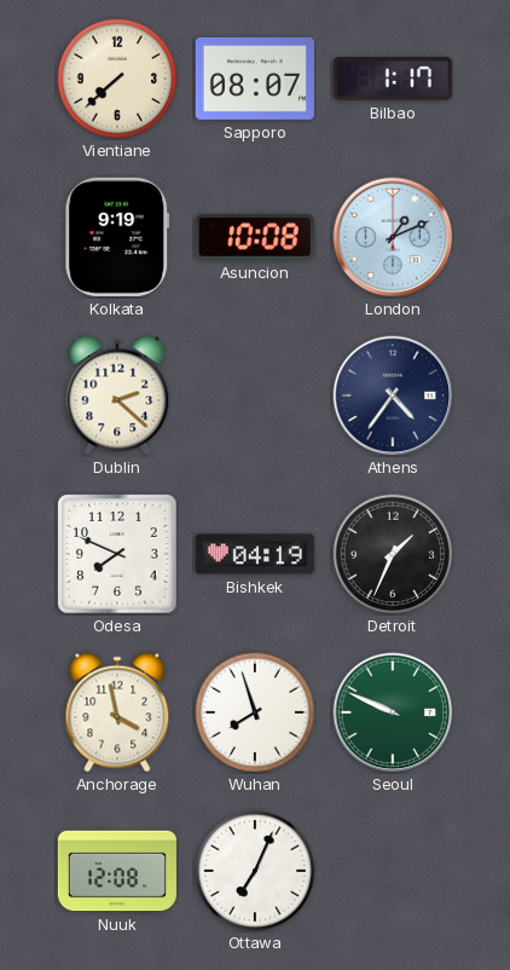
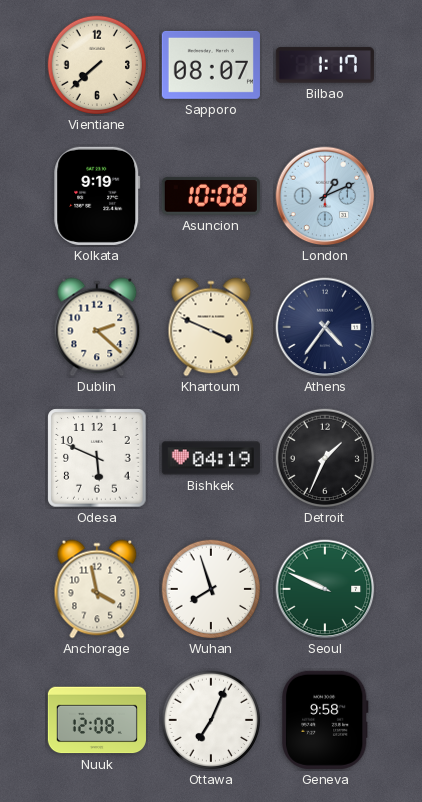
Khartoum: none -> 3:49
Odesa: 7:49 -> 5:49
Geneva: none -> 9:58
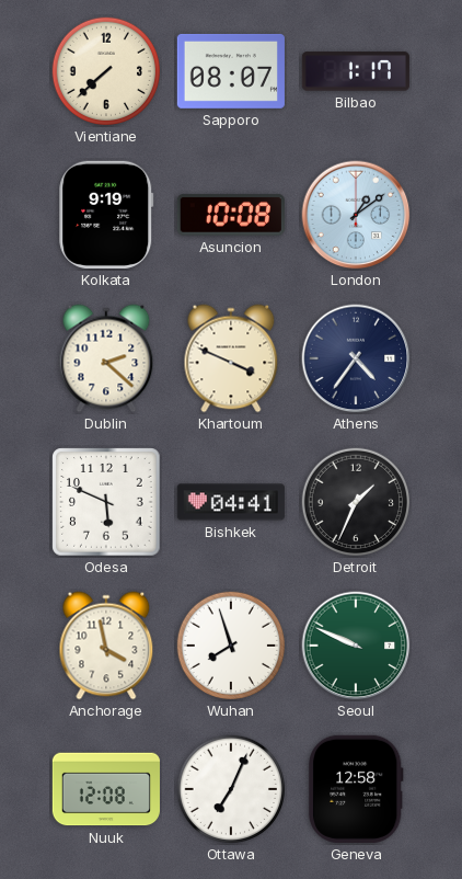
London: 1:11 -> 1:09
Bishkek: 04:19 -> 04:41
Geneva: 9:58 -> 12:58
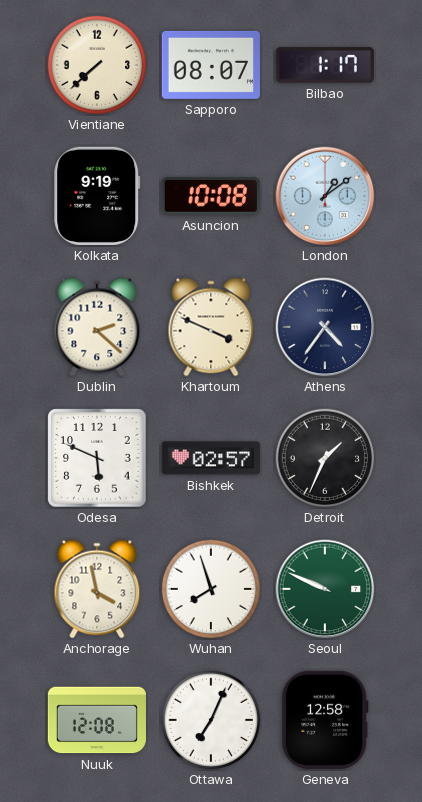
Bishkek: 04:41 -> 02:57
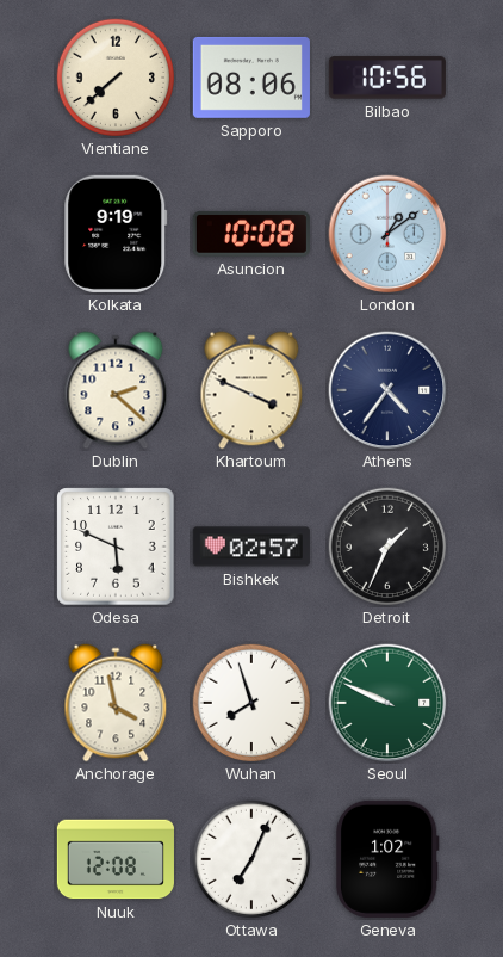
Sapporo: 08:07 -> 08:06
Bilbao: 1:17 -> 10:56
Geneva: 12:58 -> 1:02
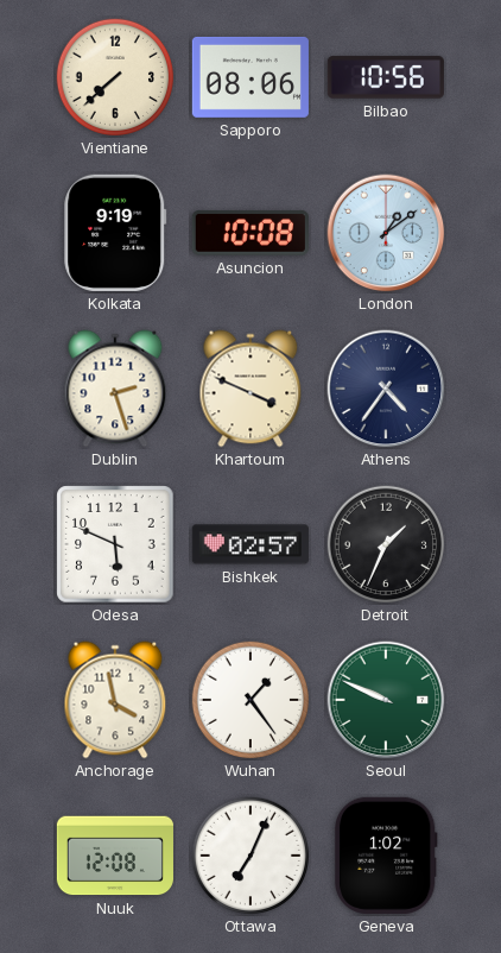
Dublin: 2:22 -> 2:27
Wuhan: 7:57 -> 1:24
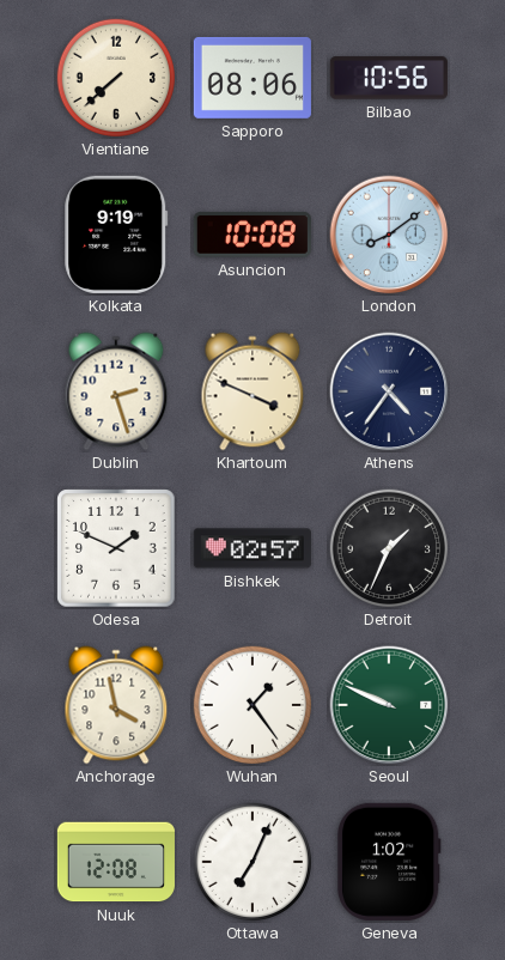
London: 1:09 -> 8:09
Odesa: 5:49 -> 1:49
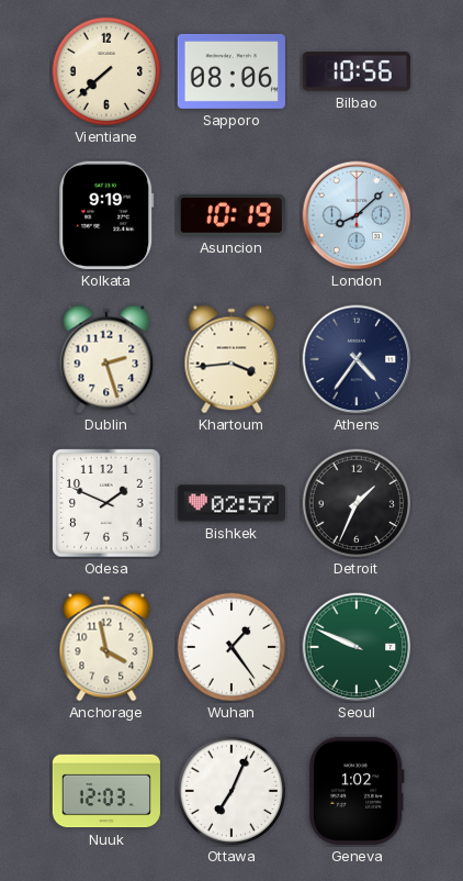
Asuncion: 10:08 -> 10:19
London: 8:09 -> 8:08
Khartoum: 3:49 -> 3:44
Nuuk: 12:08 -> 12:03
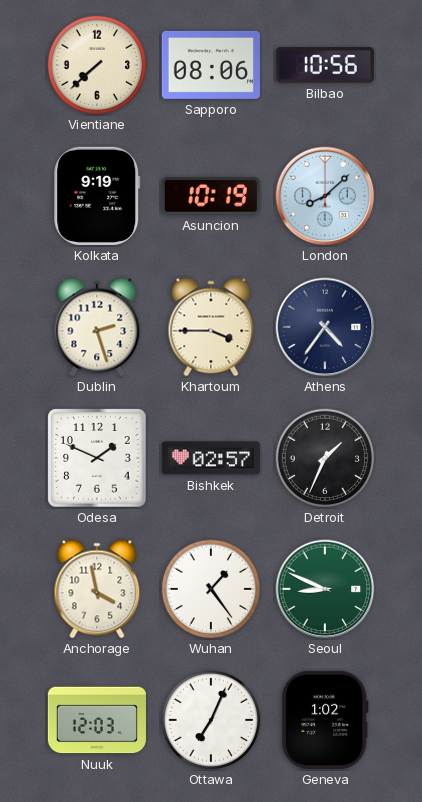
Khartoum: 3:44 -> 3:45
Seoul: 9:49 -> 8:49
